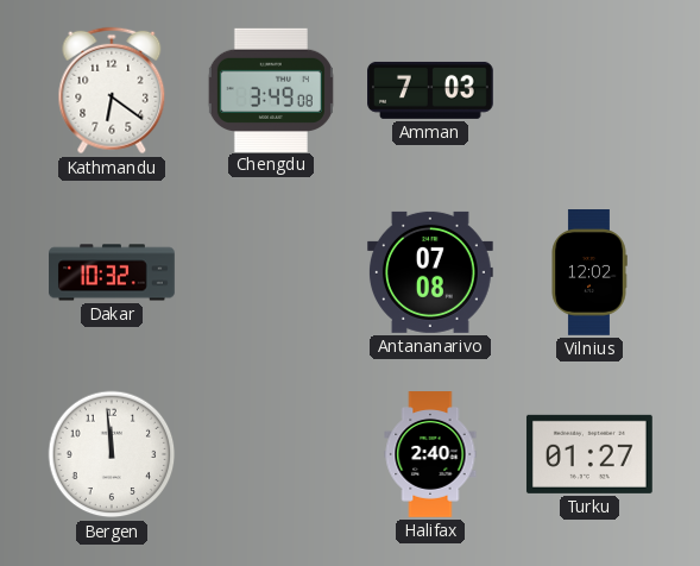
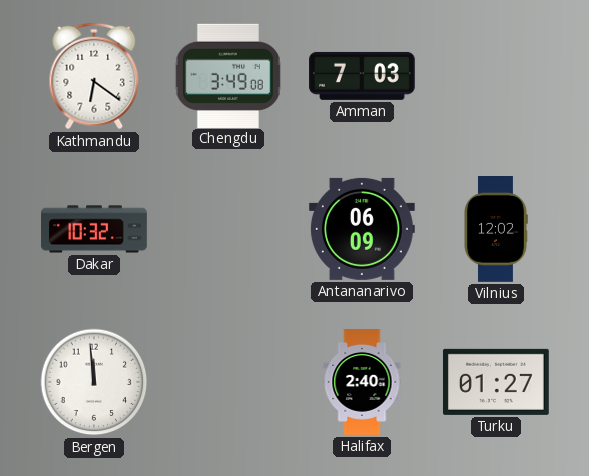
Antananarivo: 07:08 -> 06:09
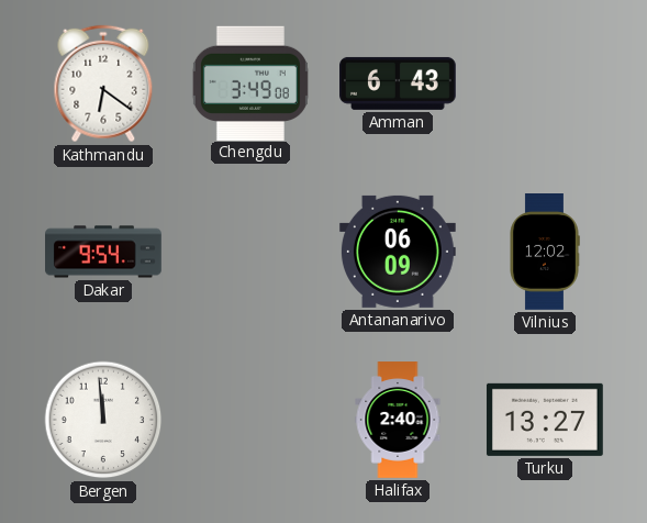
Amman: 7:03 -> 6:43
Dakar: 10:32 -> 9:54
Turku: 01:27 -> 13:27
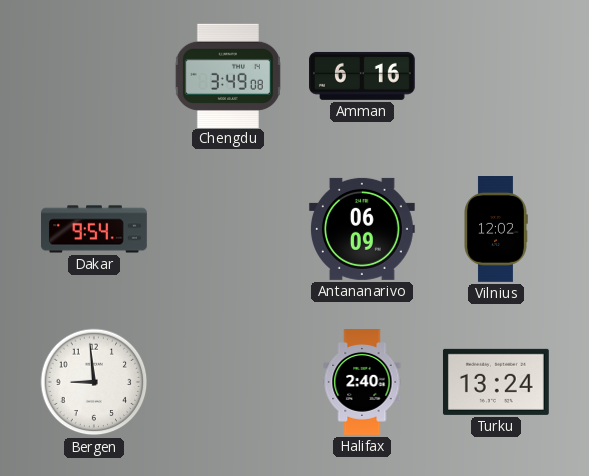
Kathmandu: 6:21 -> none
Amman: 6:43 -> 6:16
Bergen: 11:59 -> 8:59
Turku: 13:27 -> 13:24
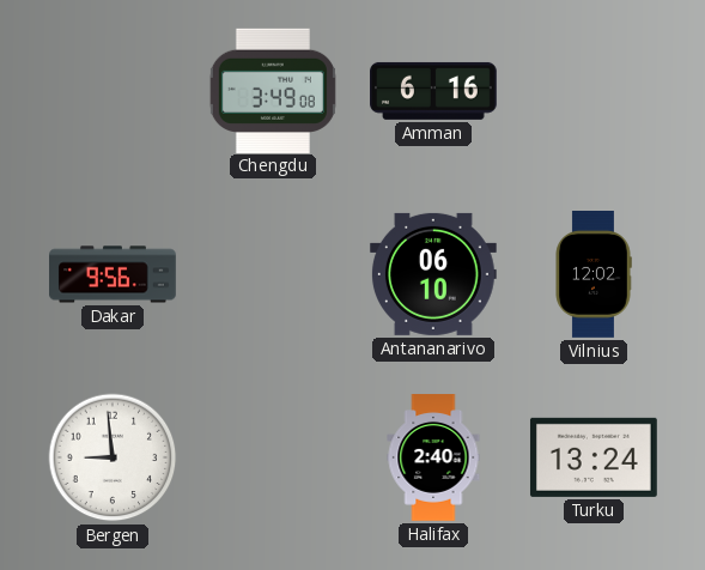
Dakar: 9:54 -> 9:56
Antananarivo: 06:09 -> 06:10
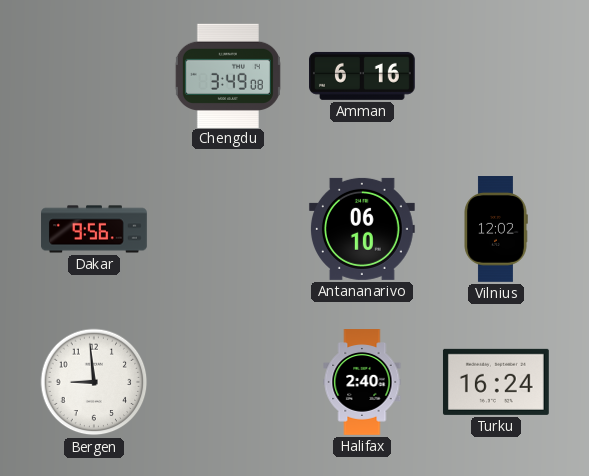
Turku: 13:24 -> 16:24
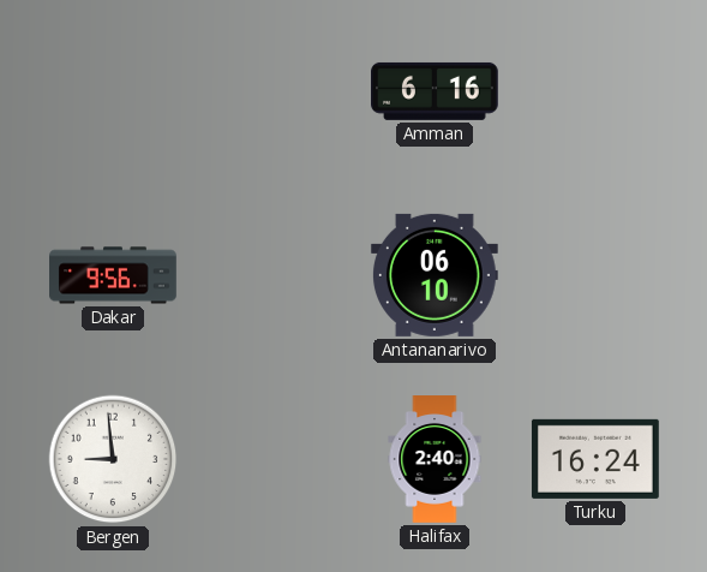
Chengdu: 3:49 -> none
Vilnius: 12:02 -> none
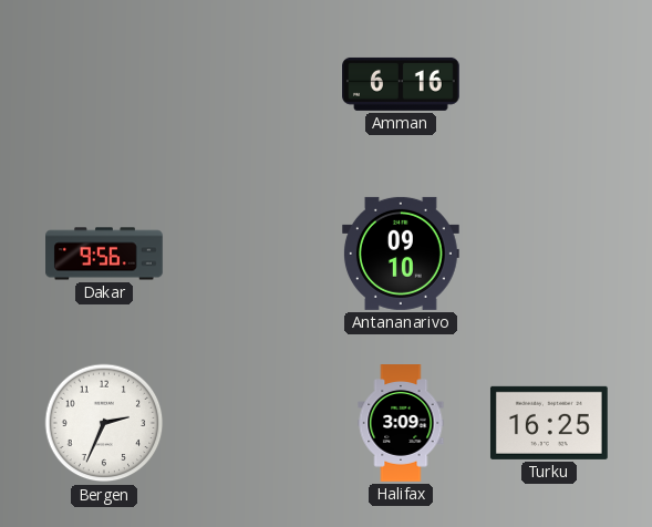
Antananarivo: 06:10 -> 09:10
Bergen: 8:59 -> 2:34
Halifax: 2:40 -> 3:09
Turku: 16:24 -> 16:25
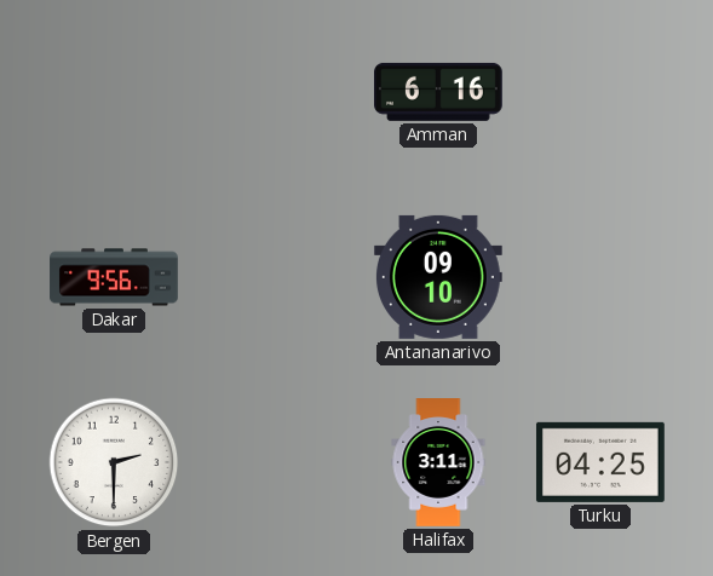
Bergen: 2:34 -> 2:30
Halifax: 3:09 -> 3:11
Turku: 16:25 -> 04:25
